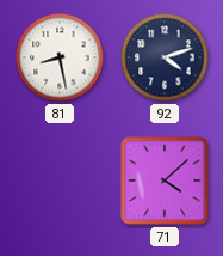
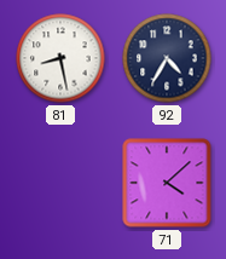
92: 4:12 -> 4:35
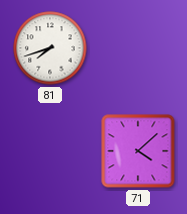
81: 8:28 -> 7:42
92: 4:35 -> none
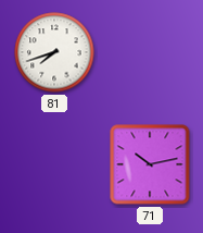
71: 4:08 -> 10:13
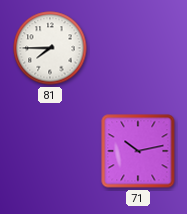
81: 7:42 -> 7:45
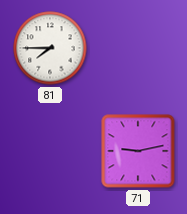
71: 10:13 -> 9:13
